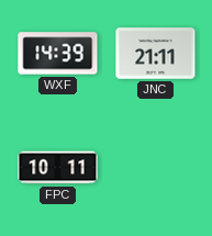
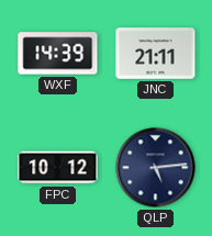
FPC: 10:11 -> 10:12
QLP: none -> 5:14
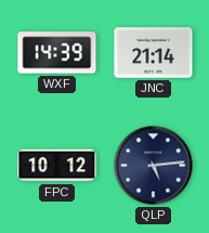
JNC: 21:11 -> 21:14
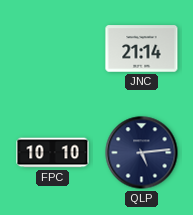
WXF: 14:39 -> none
FPC: 10:12 -> 10:10
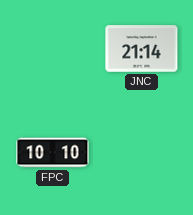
QLP: 5:14 -> none
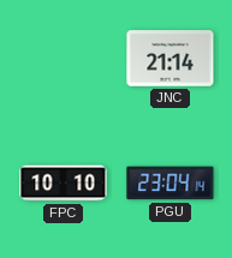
PGU: none -> 23:04
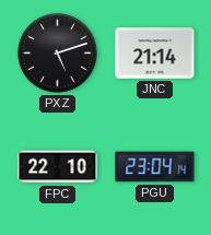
PXZ: none -> 5:12
FPC: 10:10 -> 22:10
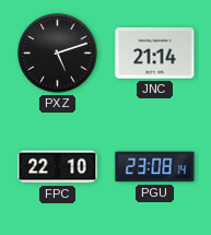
PGU: 23:04 -> 23:08
